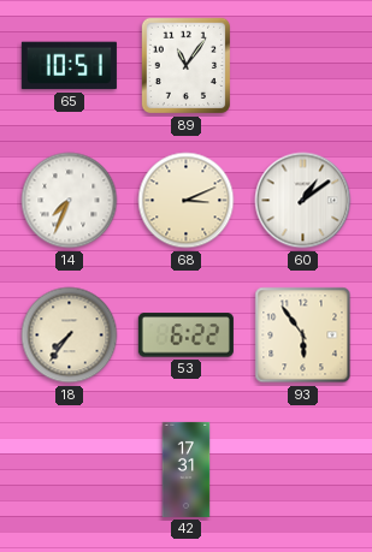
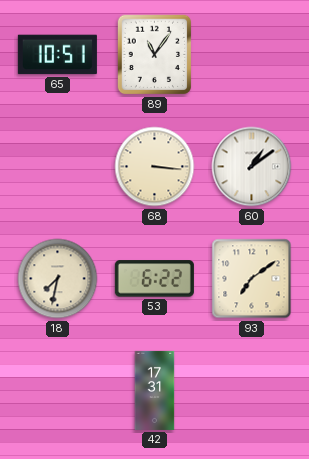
14: 7:34 -> none
68: 3:11 -> 3:16
18: 7:36 -> 7:32
93: 5:54 -> 7:09
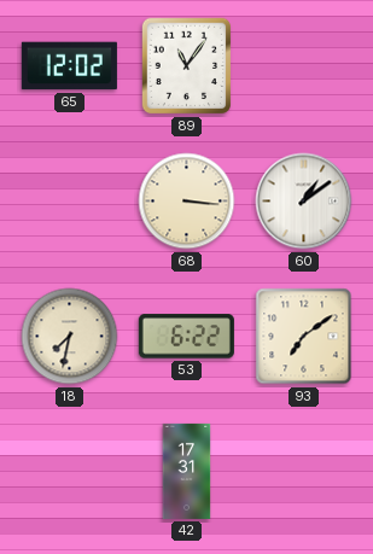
65: 10:51 -> 12:02
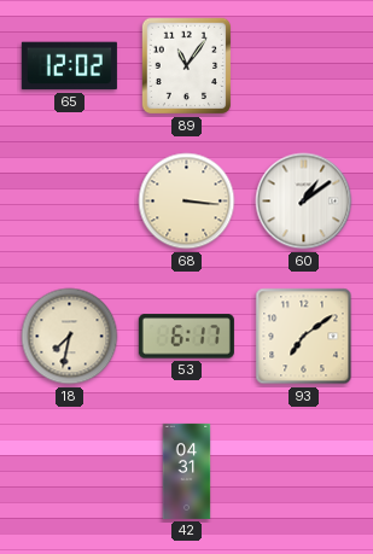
53: 6:22 -> 6:17
42: 17:31 -> 04:31
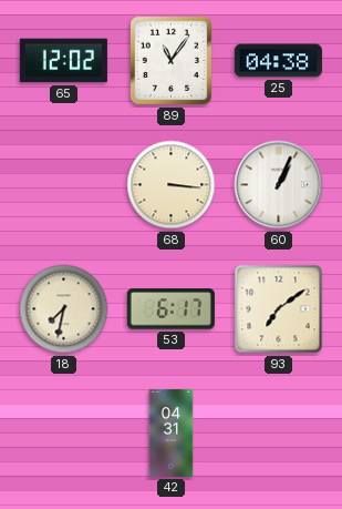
25: none -> 04:38
60: 1:09 -> 1:04
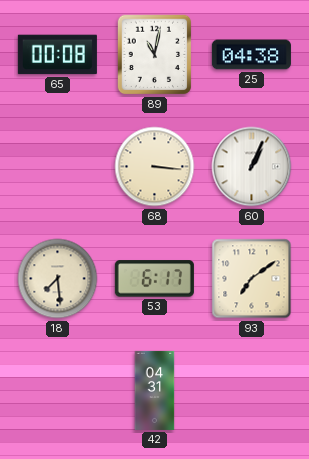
65: 12:02 -> 00:08
89: 11:06 -> 11:02
18: 7:32 -> 7:29
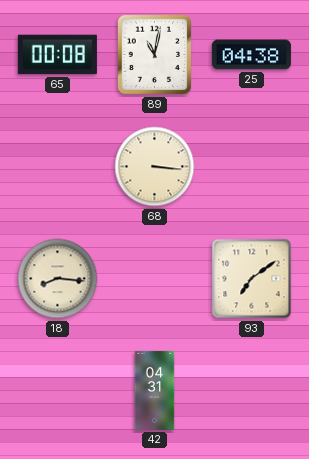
60: 1:04 -> none
18: 7:29 -> 8:16
53: 6:17 -> none
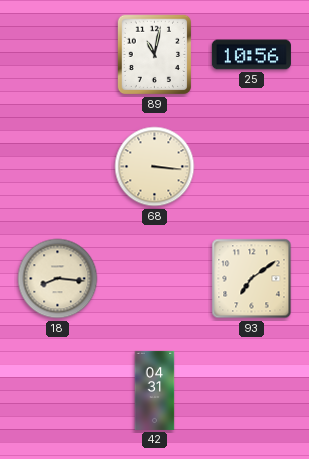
65: 00:08 -> none
25: 04:38 -> 10:56
